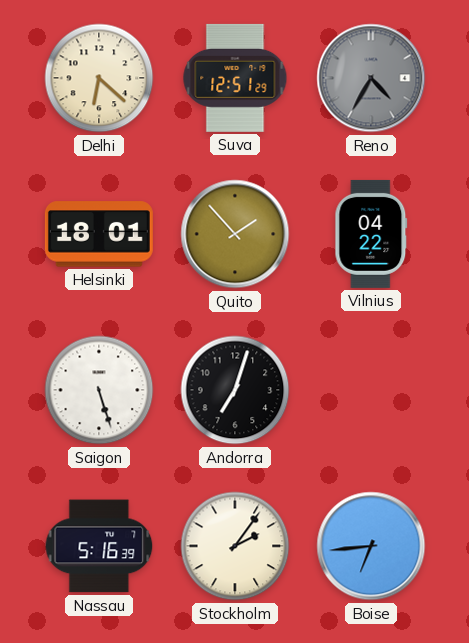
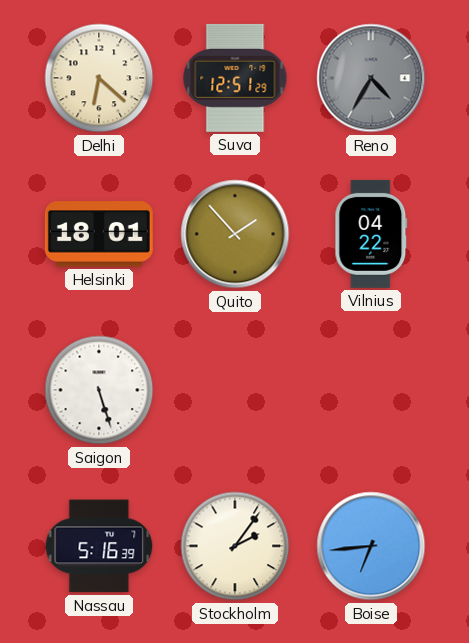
Andorra: 7:03 -> none
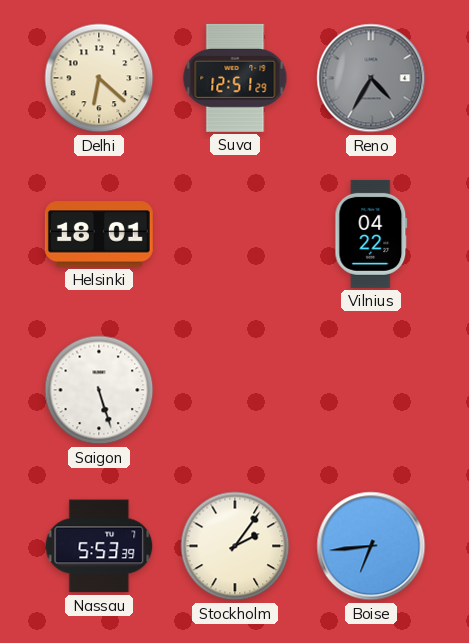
Quito: 1:53 -> none
Nassau: 5:16 -> 5:53
